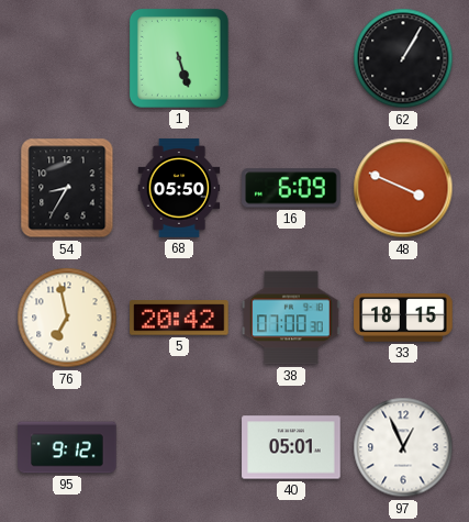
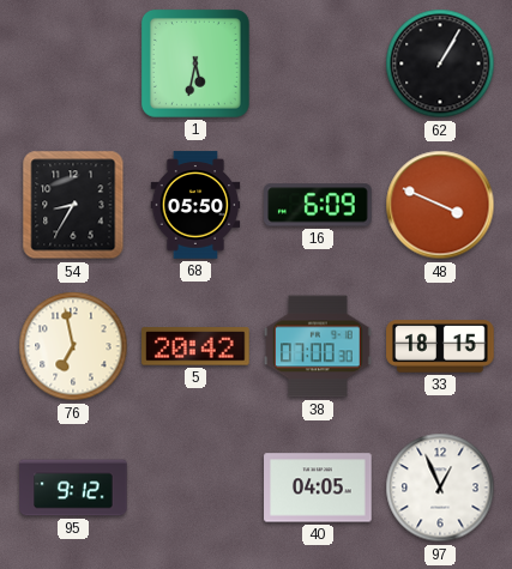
1: 5:27 -> 5:32
40: 05:01 -> 04:05
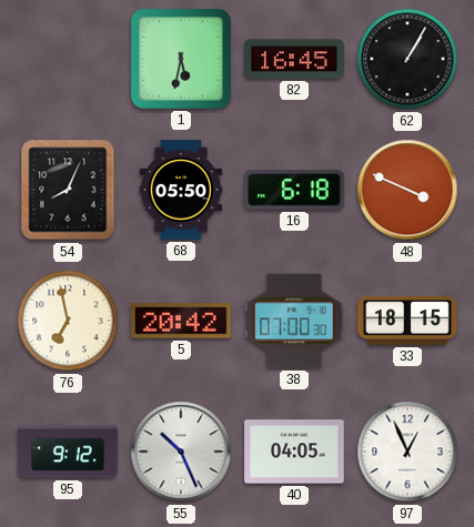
82: none -> 16:45
54: 8:35 -> 8:04
16: 6:09 -> 6:18
55: none -> 10:26
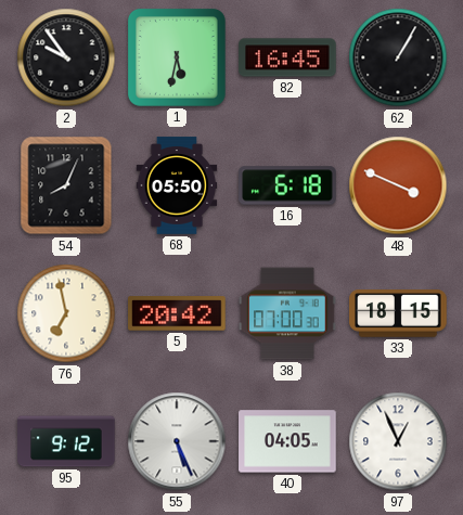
2: none -> 9:54
55: 10:26 -> 5:26
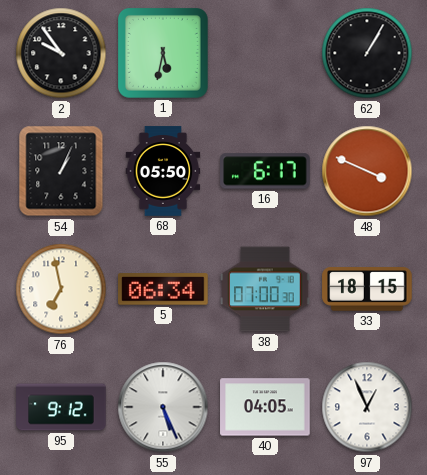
82: 16:45 -> none
54: 8:04 -> 1:04
16: 6:18 -> 6:17
5: 20:42 -> 06:34
